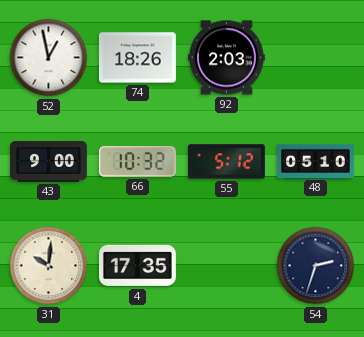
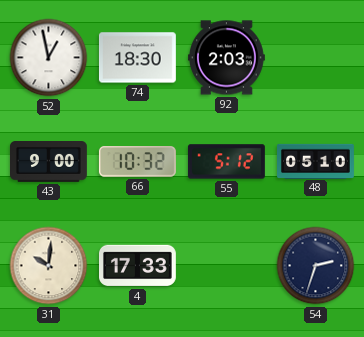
74: 18:26 -> 18:30
4: 17:35 -> 17:33
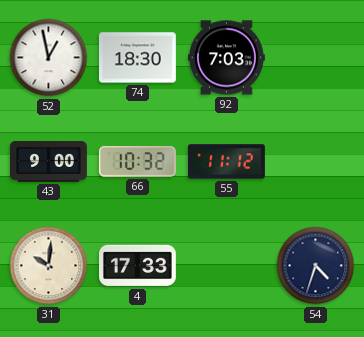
92: 2:03 -> 7:03
55: 5:12 -> 11:12
48: 05:10 -> none
54: 2:33 -> 4:33
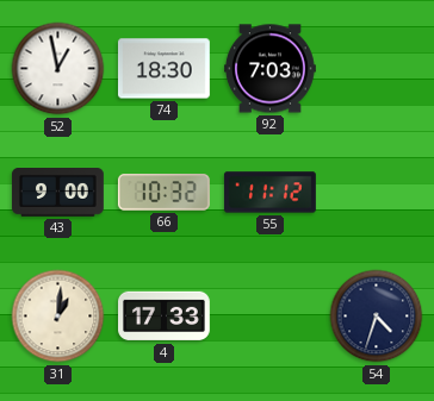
31: 10:01 -> 1:01
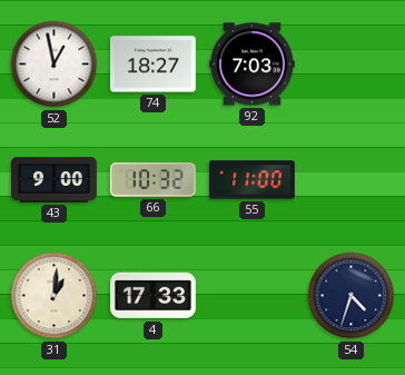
74: 18:30 -> 18:27
55: 11:12 -> 11:00
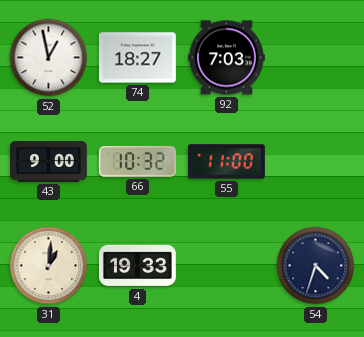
4: 17:33 -> 19:33
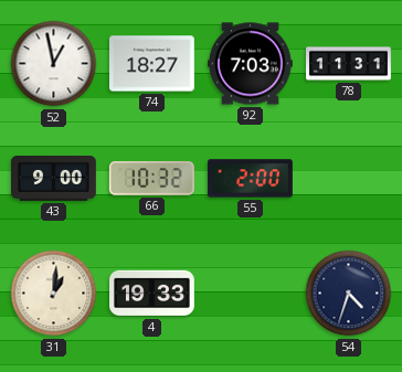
78: none -> 11:31
55: 11:00 -> 2:00
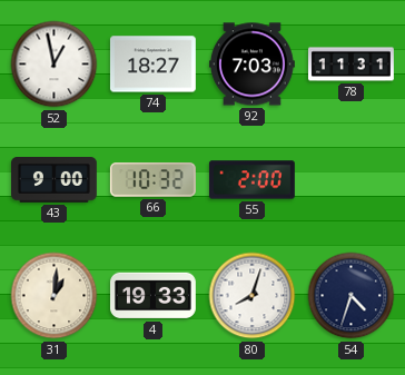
80: none -> 8:03
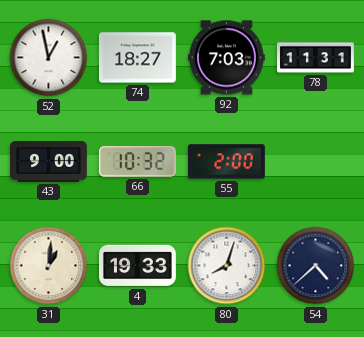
54: 4:33 -> 4:38
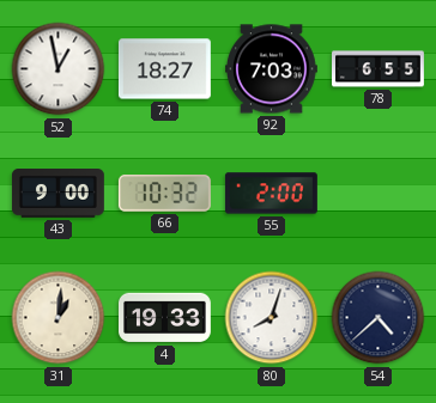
78: 11:31 -> 6:55
